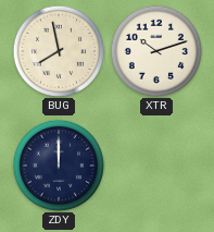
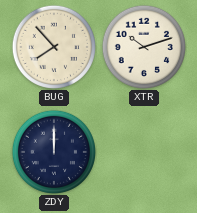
BUG: 7:58 -> 7:53
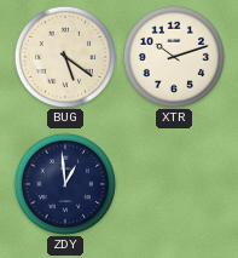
BUG: 7:53 -> 5:21
ZDY: 12:00 -> 12:59
